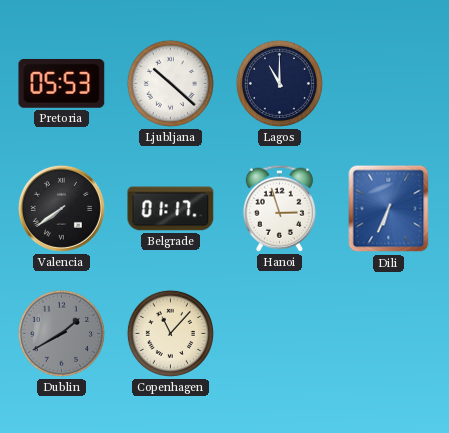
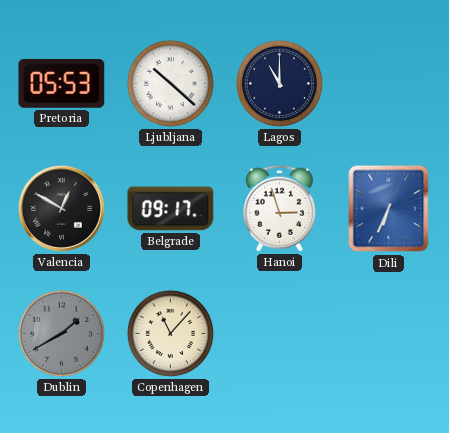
Valencia: 7:39 -> 12:50
Belgrade: 01:17 -> 09:17
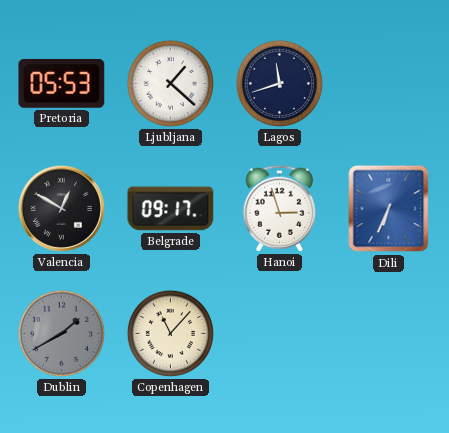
Ljubljana: 10:22 -> 1:22
Lagos: 11:00 -> 11:42
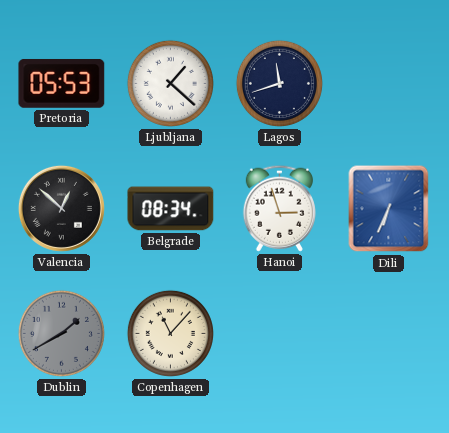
Valencia: 12:50 -> 12:52
Belgrade: 09:17 -> 08:34
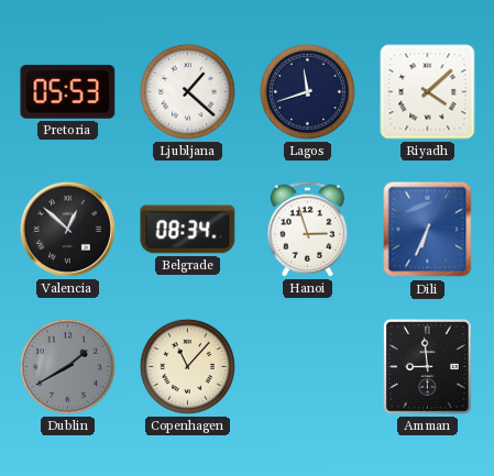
Riyadh: none -> 4:08
Amman: none -> 8:59
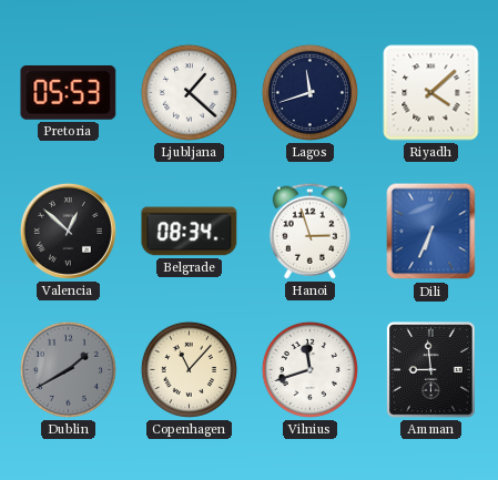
Vilnius: none -> 11:42
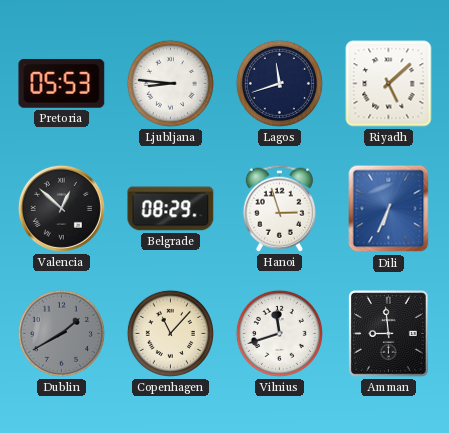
Ljubljana: 1:22 -> 8:46
Riyadh: 4:08 -> 5:08
Belgrade: 08:34 -> 08:29
